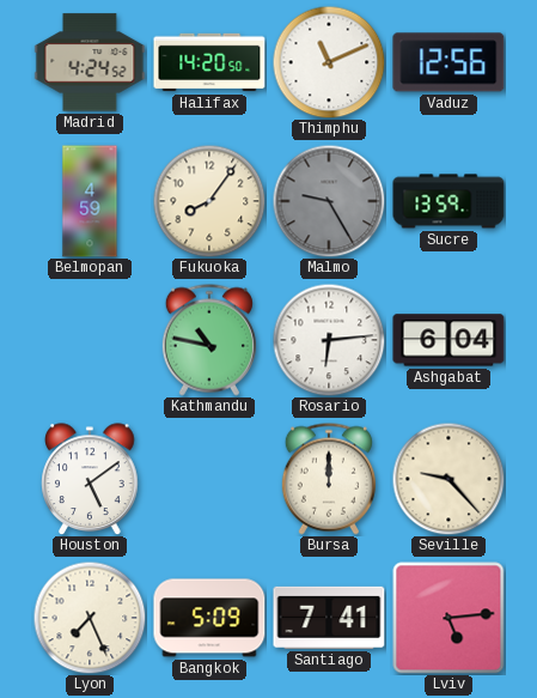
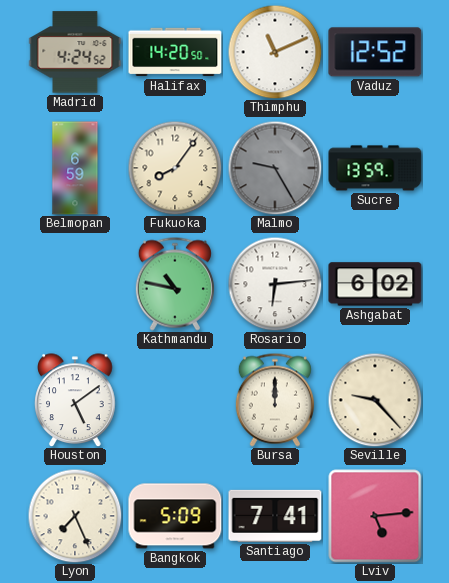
Vaduz: 12:56 -> 12:52
Belmopan: 4:59 -> 6:59
Ashgabat: 6:04 -> 6:02
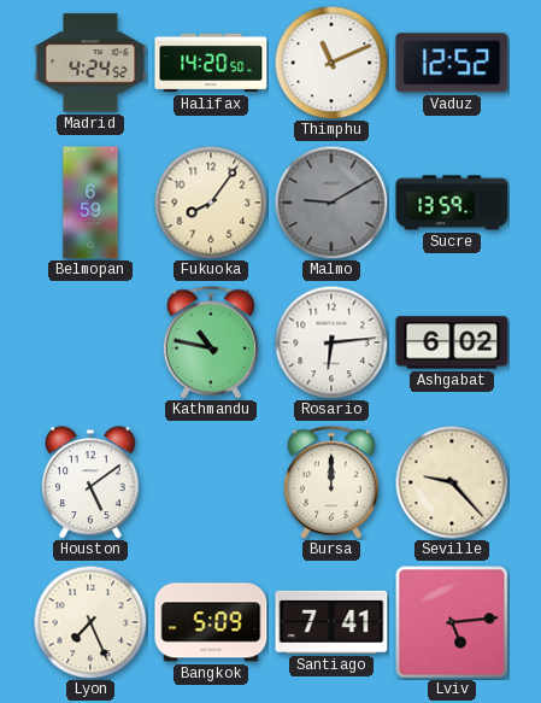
Malmo: 9:25 -> 9:10
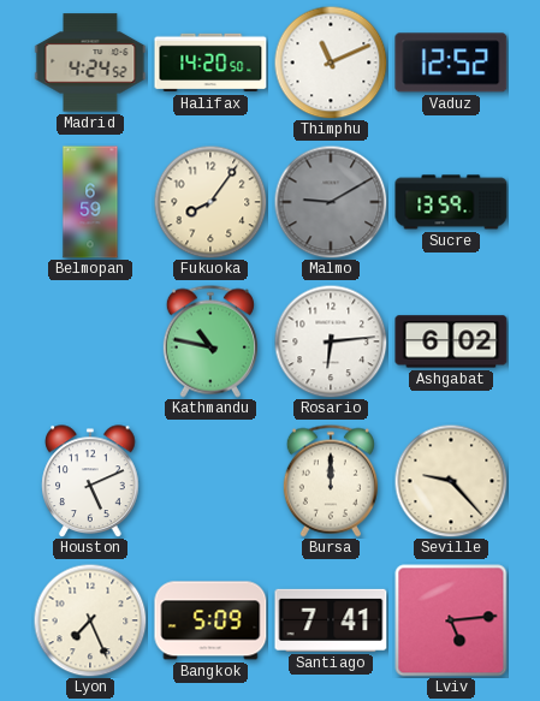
Houston: 5:09 -> 5:11
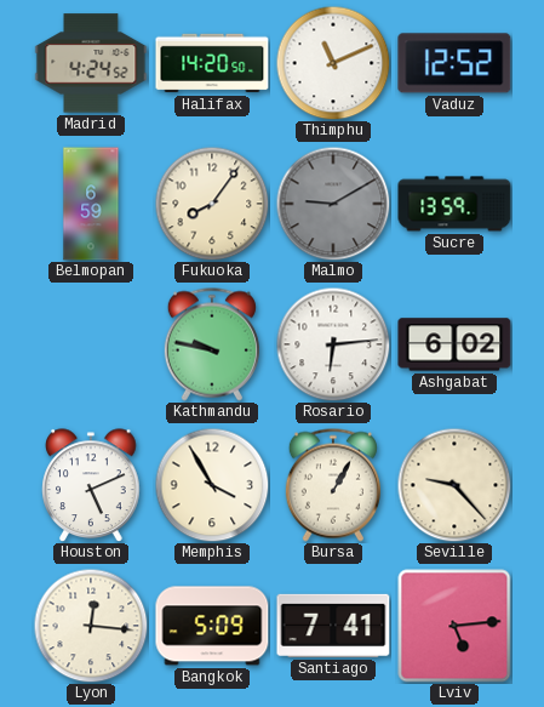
Kathmandu: 10:47 -> 9:47
Memphis: none -> 3:55
Bursa: 12:00 -> 1:05
Lyon: 7:26 -> 12:16
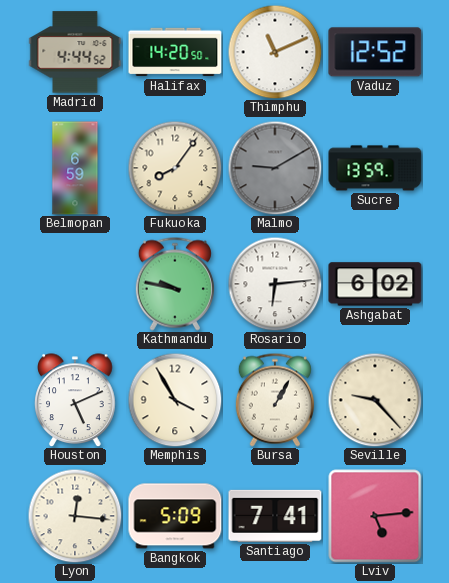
Madrid: 4:24 -> 4:44
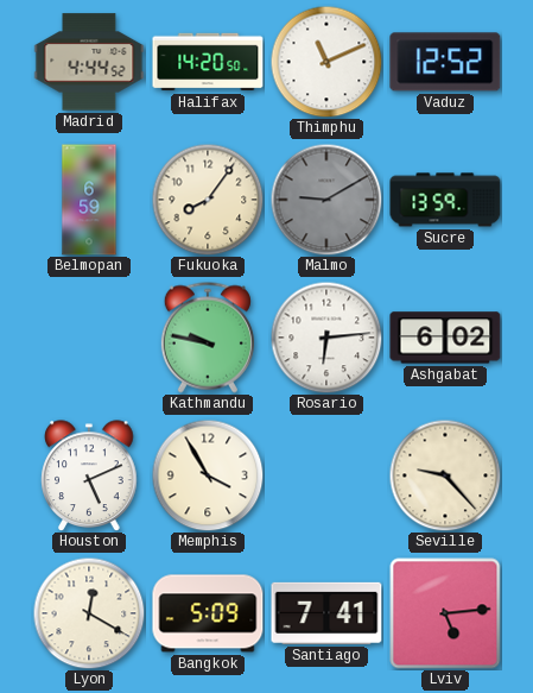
Bursa: 1:05 -> none
Lyon: 12:16 -> 12:20
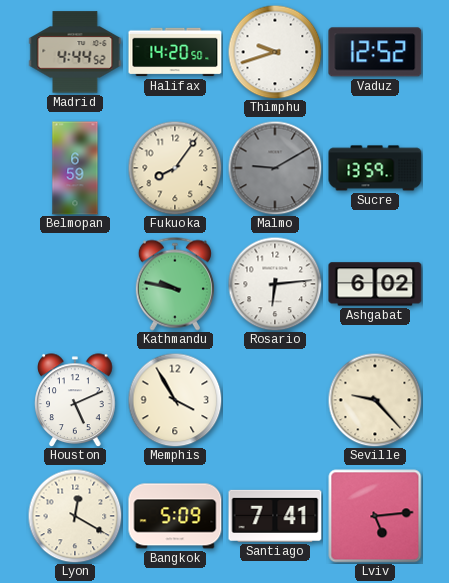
Thimphu: 11:11 -> 9:42
